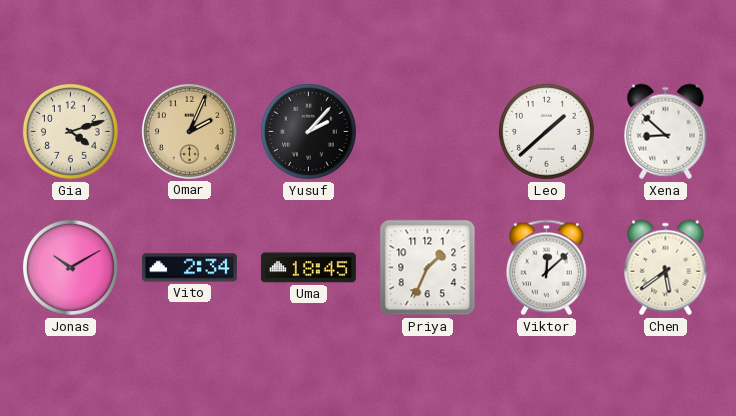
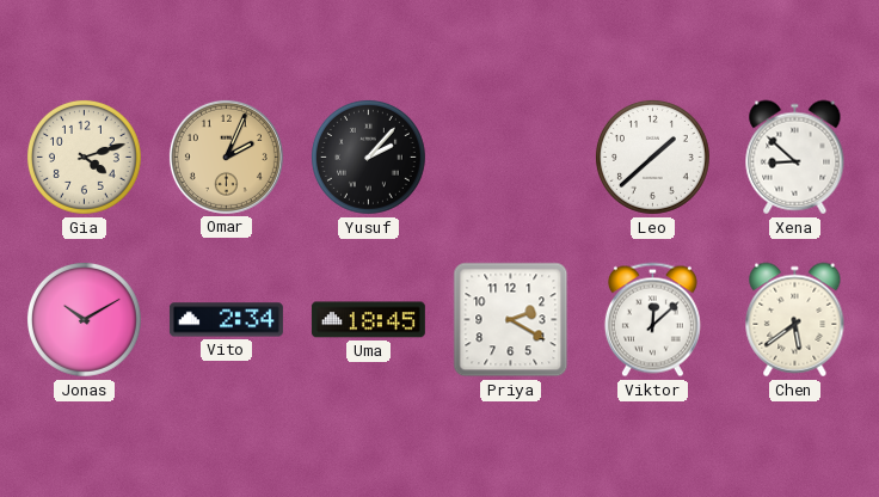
Priya: 1:34 -> 2:20
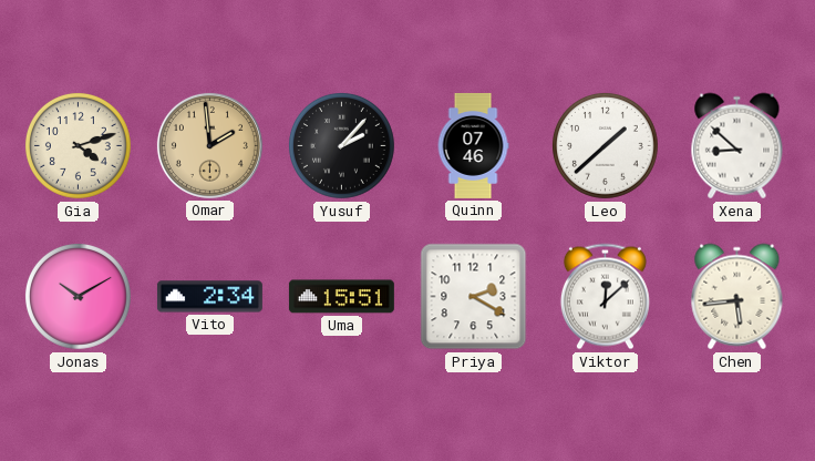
Omar: 2:04 -> 1:59
Quinn: none -> 07:46
Uma: 18:45 -> 15:51
Chen: 5:39 -> 5:44
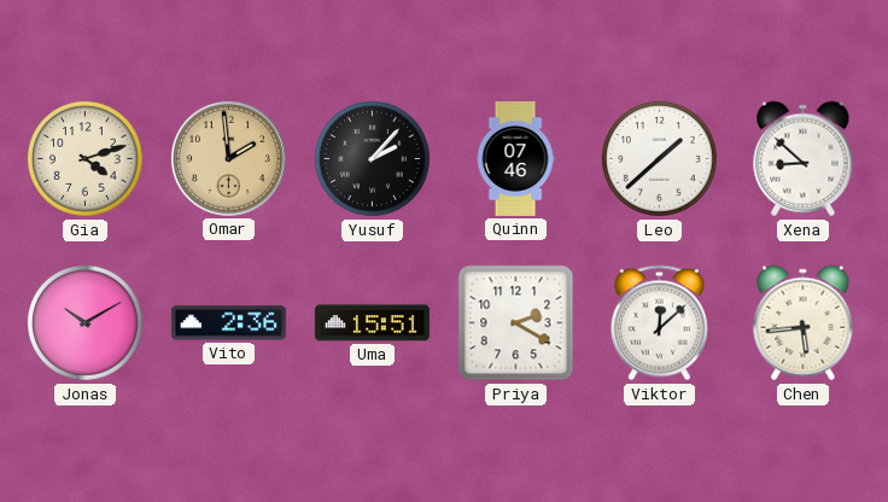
Vito: 2:34 -> 2:36
